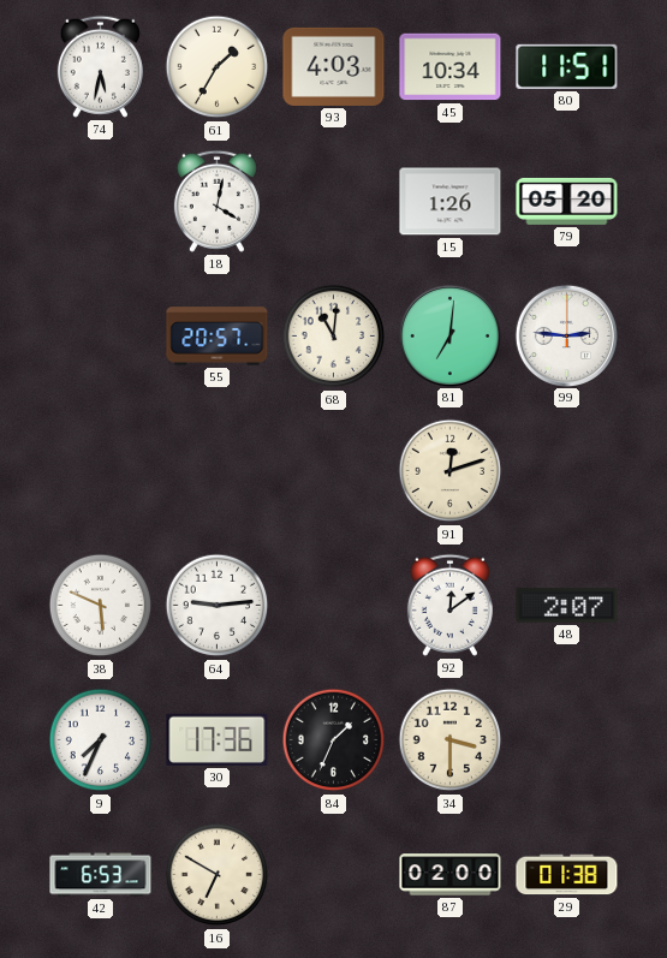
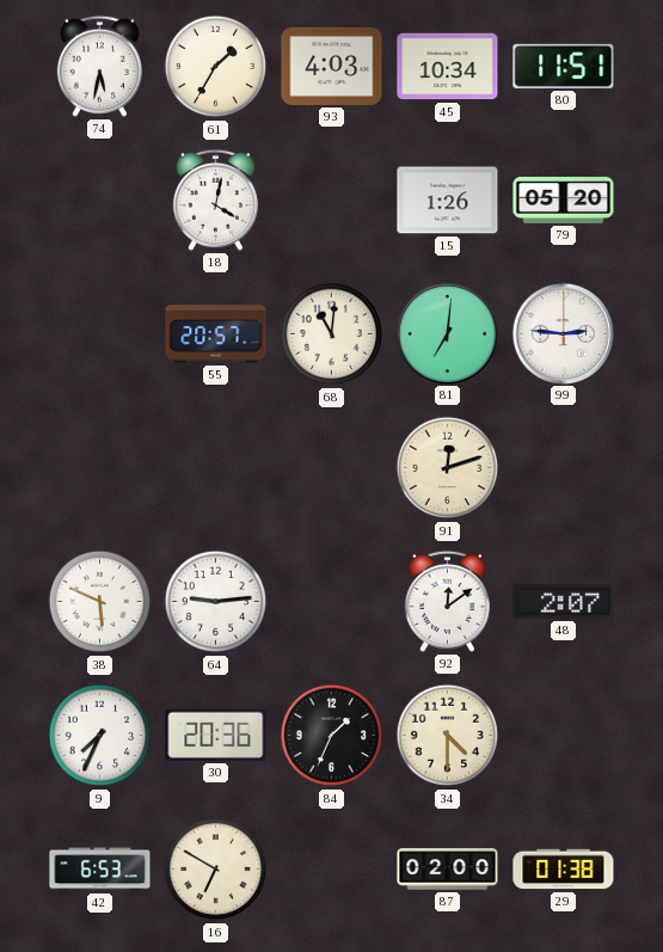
30: 17:36 -> 20:36
34: 3:30 -> 4:30
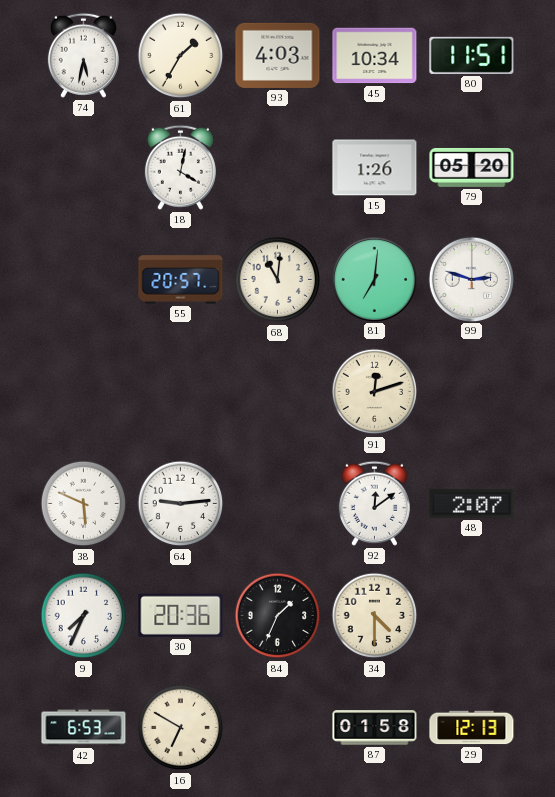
99: 2:46 -> 2:48
87: 02:00 -> 01:58
29: 01:38 -> 12:13
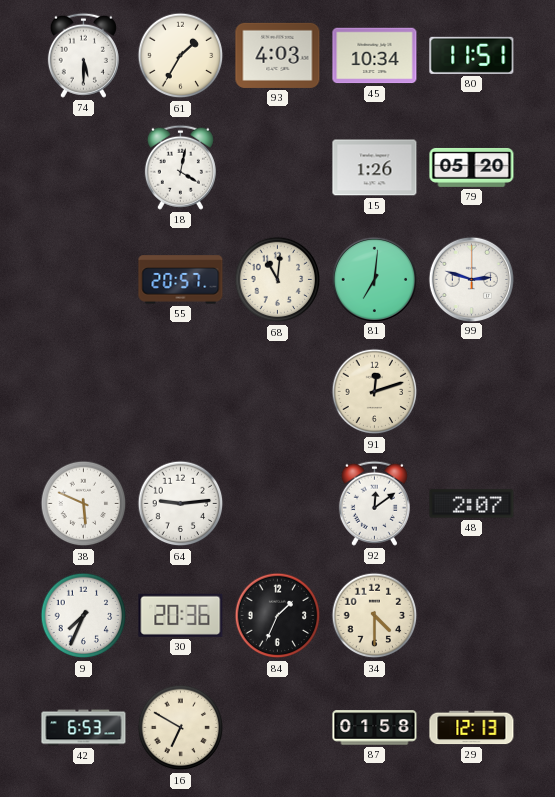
74: 5:32 -> 5:30
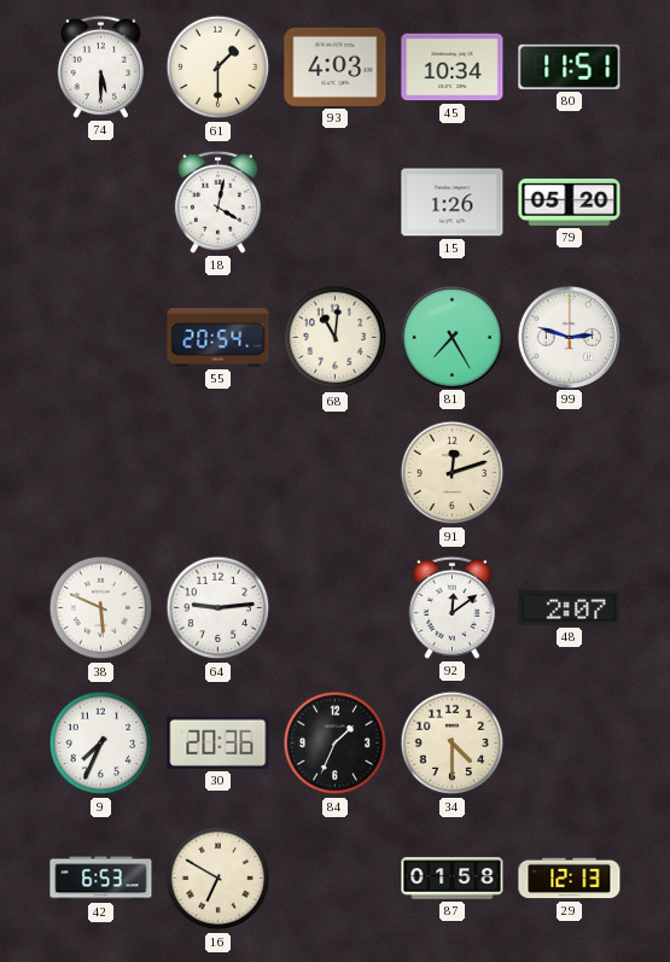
61: 1:35 -> 1:30
55: 20:57 -> 20:54
81: 7:01 -> 7:25
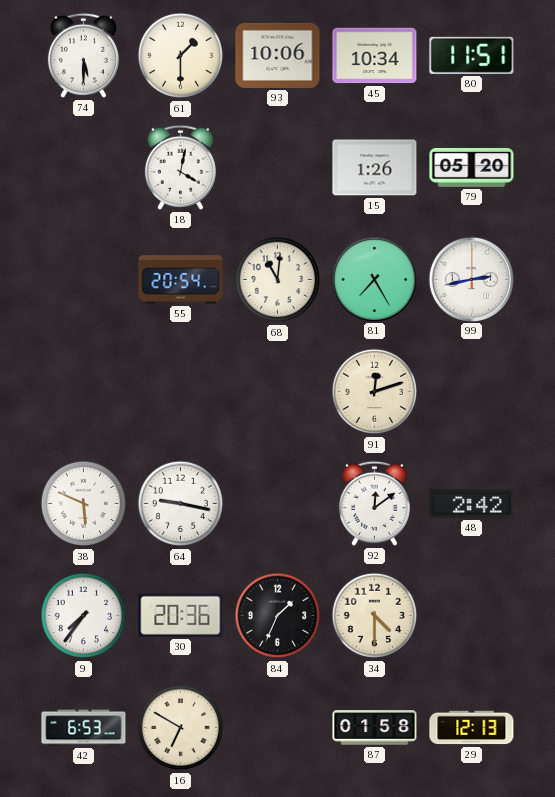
93: 4:03 -> 10:06
99: 2:48 -> 2:43
64: 9:14 -> 9:17
48: 2:07 -> 2:42
9: 7:34 -> 7:36
